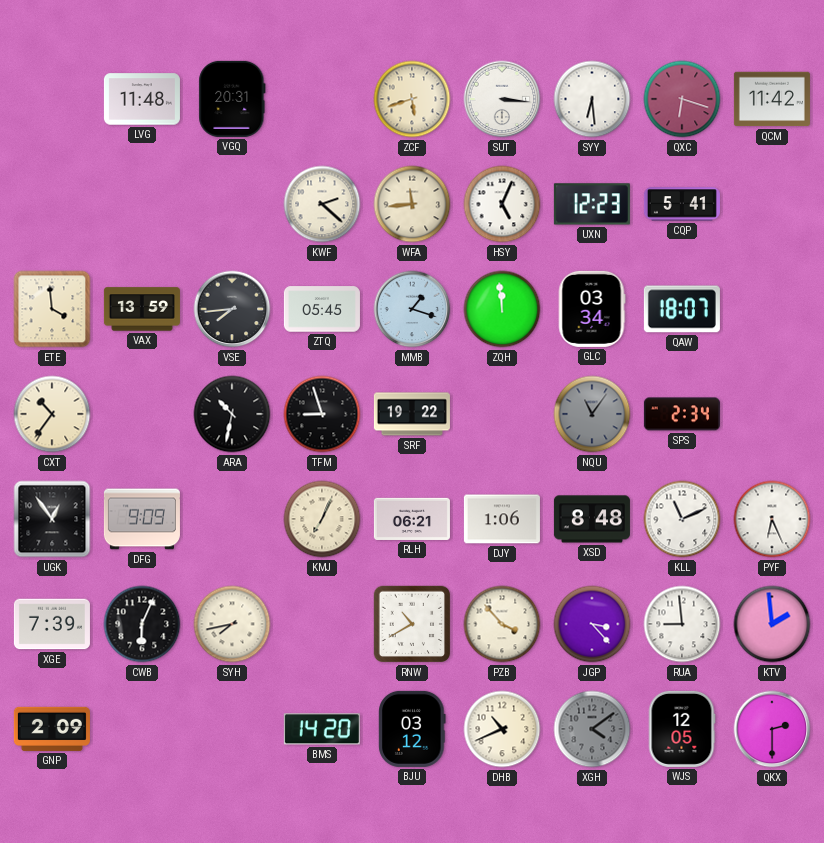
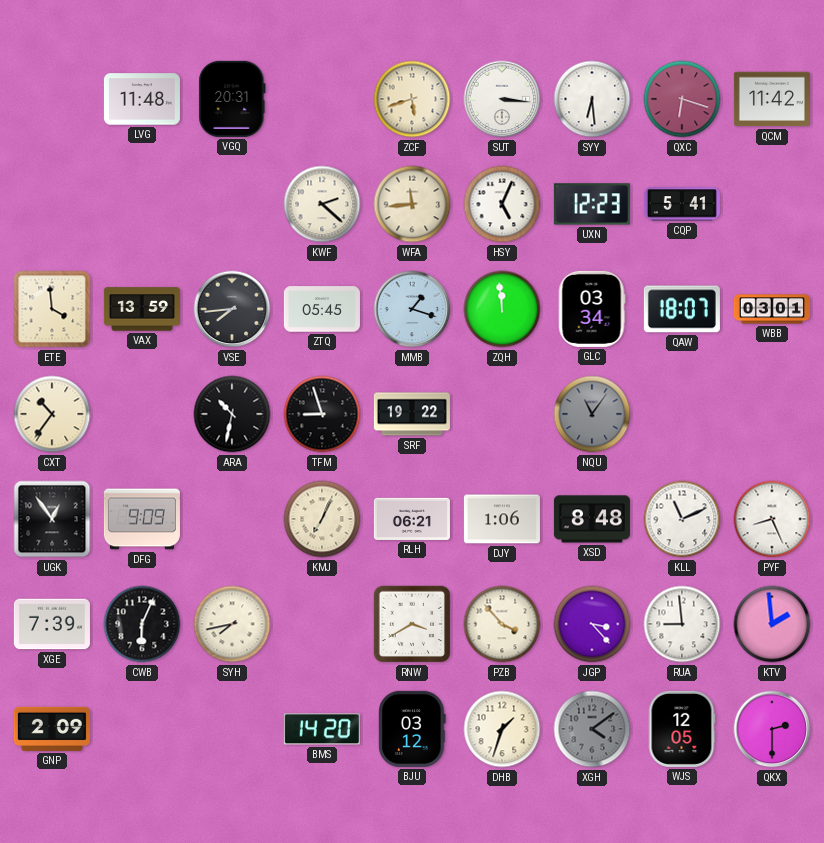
WBB: none -> 03:01
SPS: 2:34 -> none
PYF: 6:26 -> 8:26
RNW: 10:40 -> 3:40
DHB: 10:41 -> 1:33
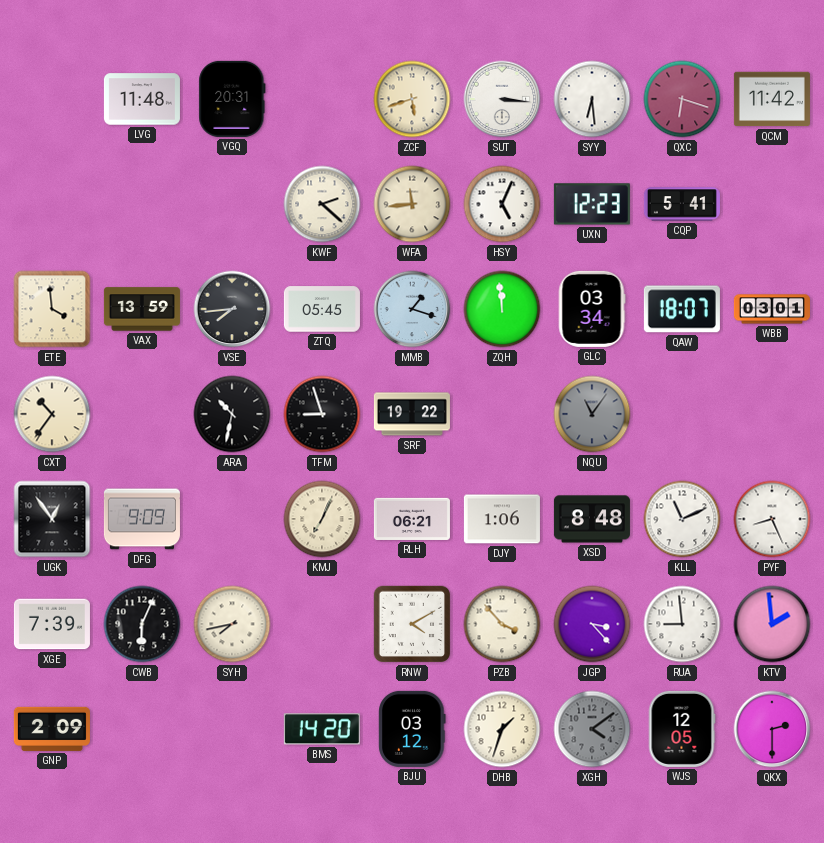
RNW: 3:40 -> 4:10
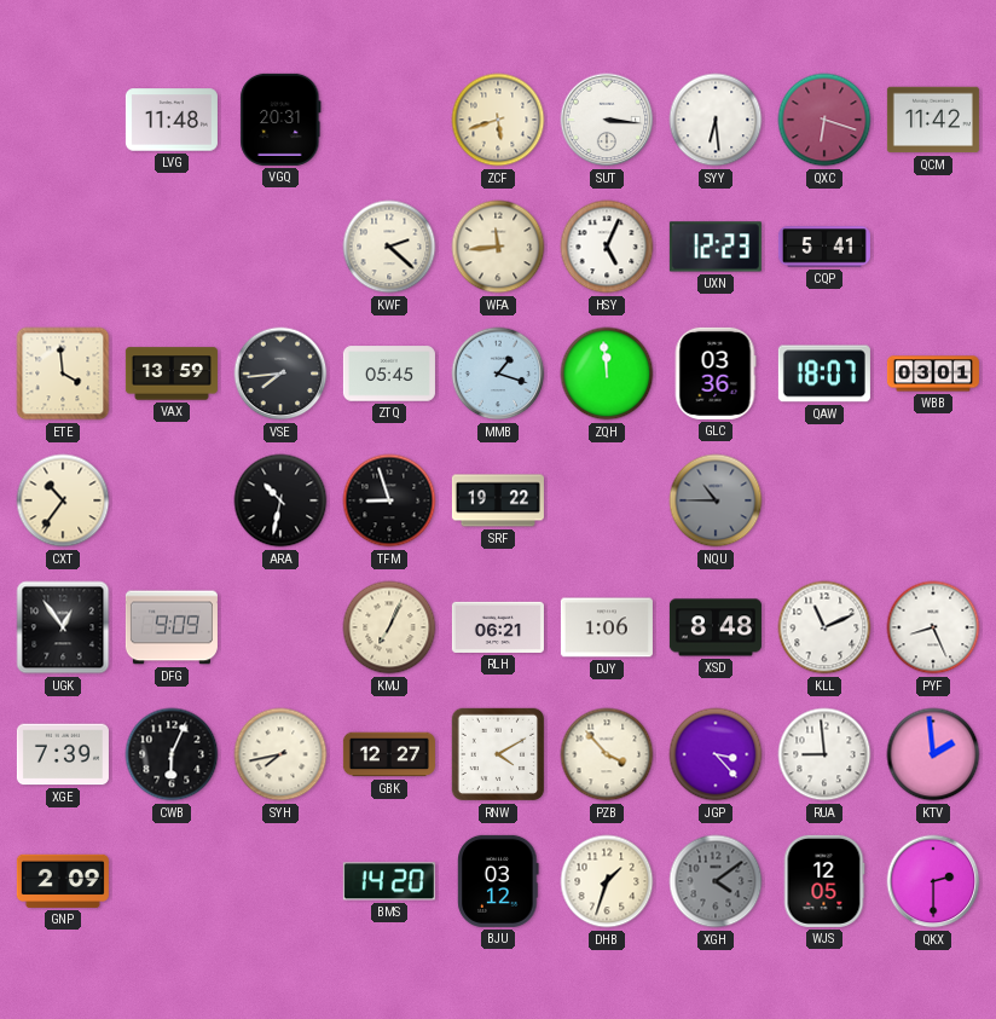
GLC: 03:34 -> 03:36
NQU: 11:06 -> 10:45
GBK: none -> 12:27
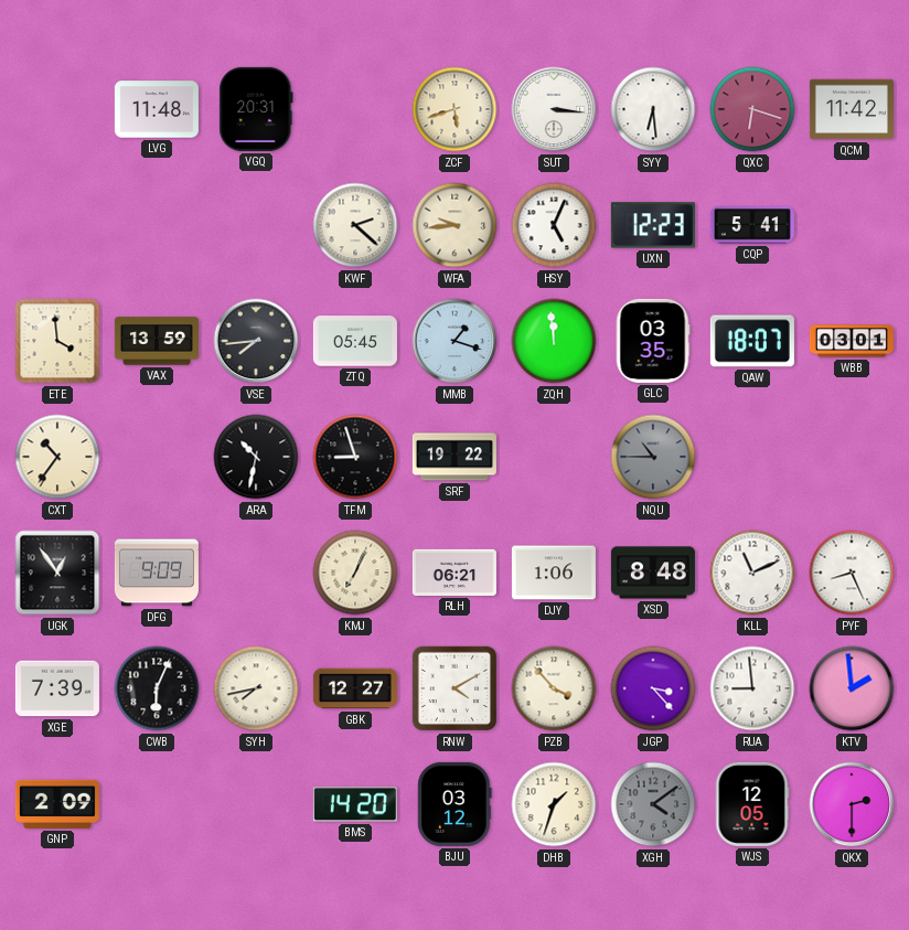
WFA: 11:44 -> 9:44
GLC: 03:36 -> 03:35
